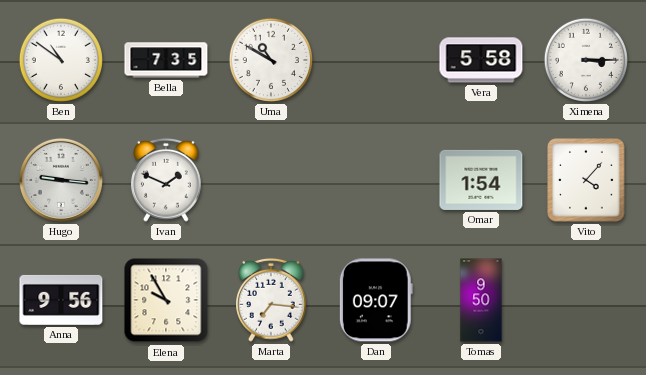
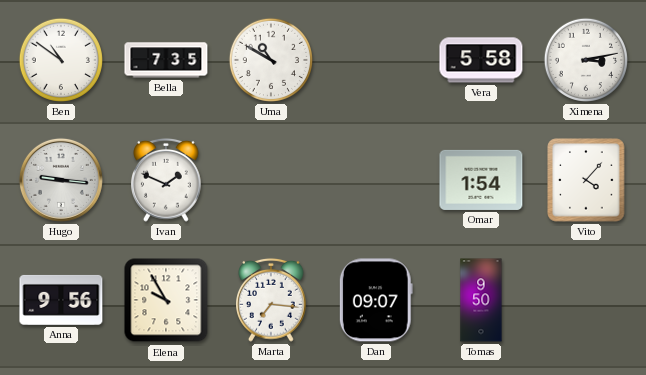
Ximena: 3:15 -> 3:13
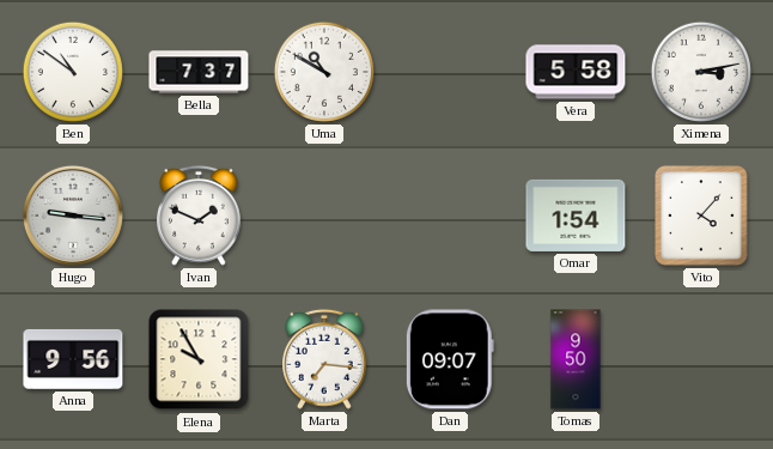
Bella: 7:35 -> 7:37
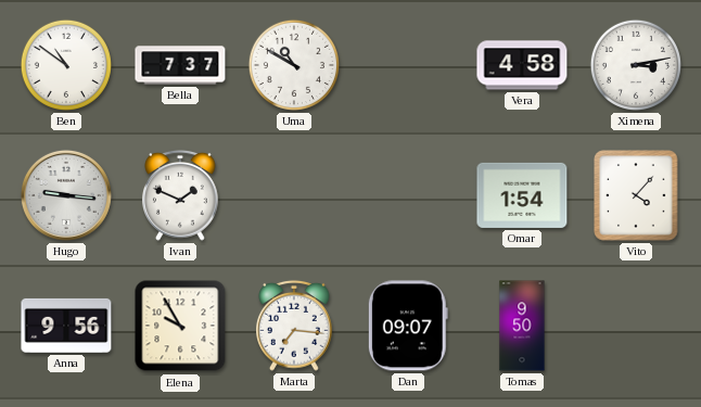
Vera: 5:58 -> 4:58
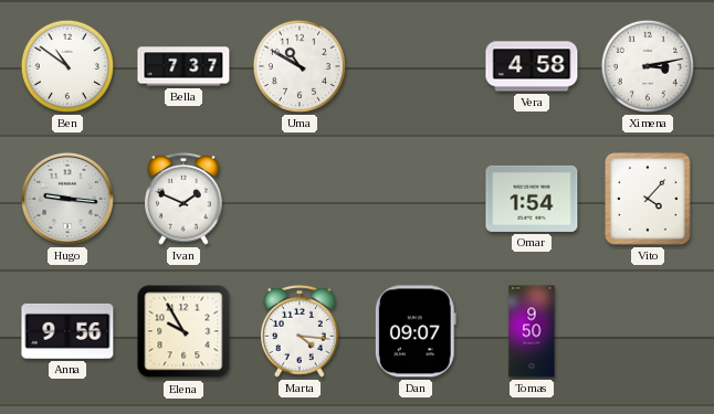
Marta: 7:16 -> 4:16
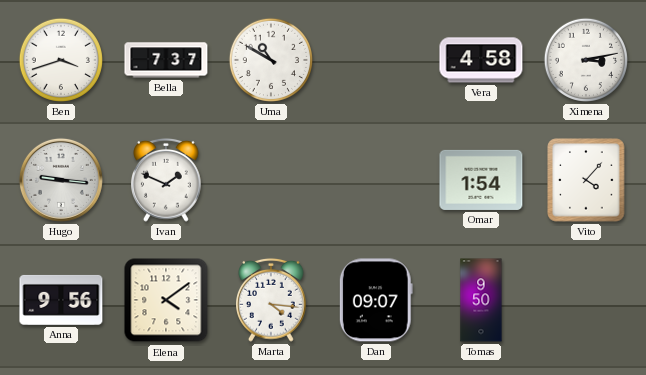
Ben: 10:51 -> 3:42
Elena: 9:55 -> 4:09
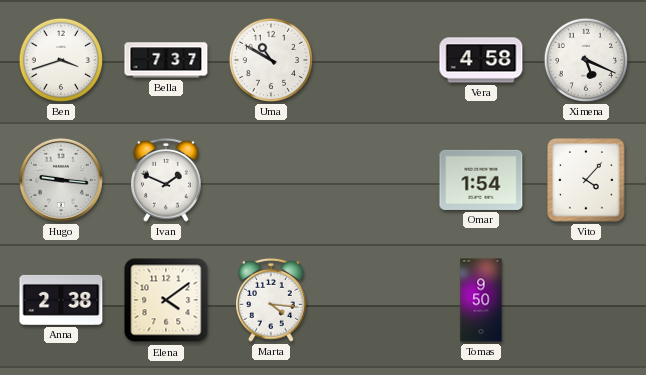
Ximena: 3:13 -> 5:19
Anna: 9:56 -> 2:38
Dan: 09:07 -> none
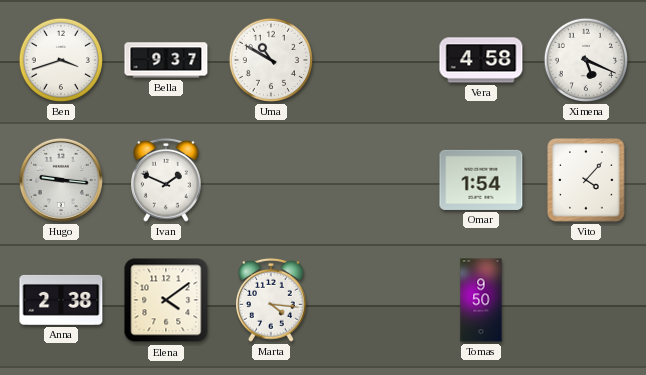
Bella: 7:37 -> 9:37
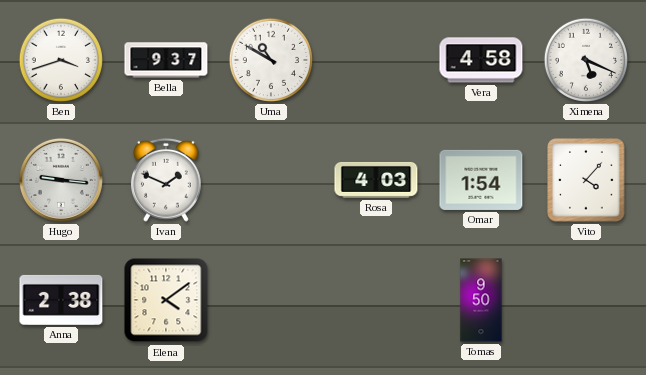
Rosa: none -> 4:03
Marta: 4:16 -> none
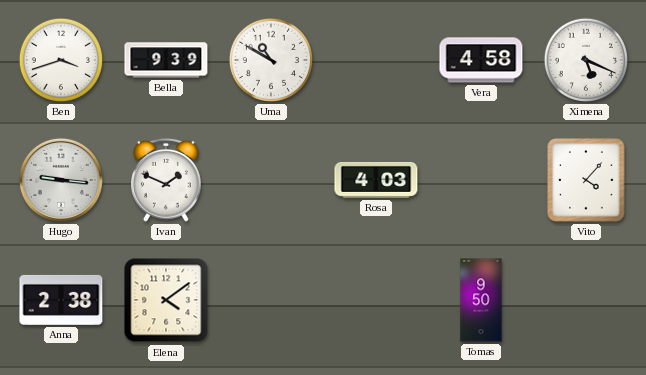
Bella: 9:37 -> 9:39
Omar: 1:54 -> none
